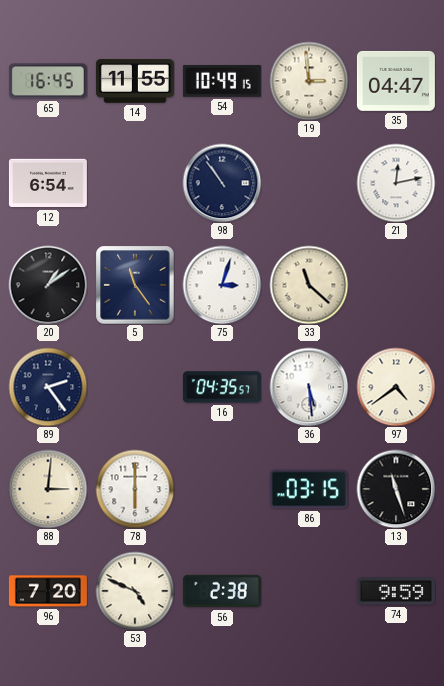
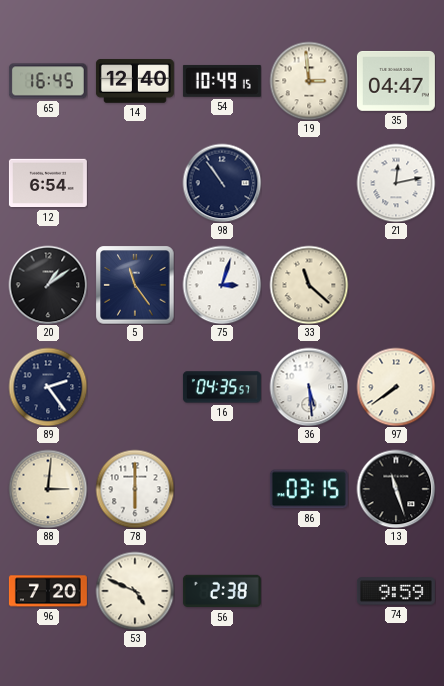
14: 11:55 -> 12:40
97: 4:39 -> 7:39
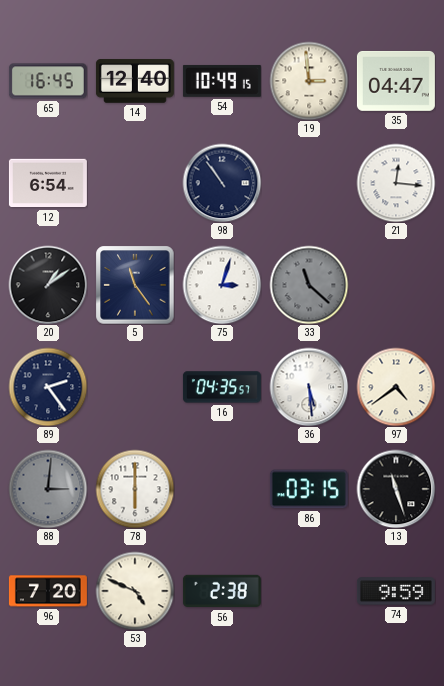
21: 12:13 -> 12:16
33 dial: cream -> grey
97: 7:39 -> 4:39
88 dial: cream -> grey
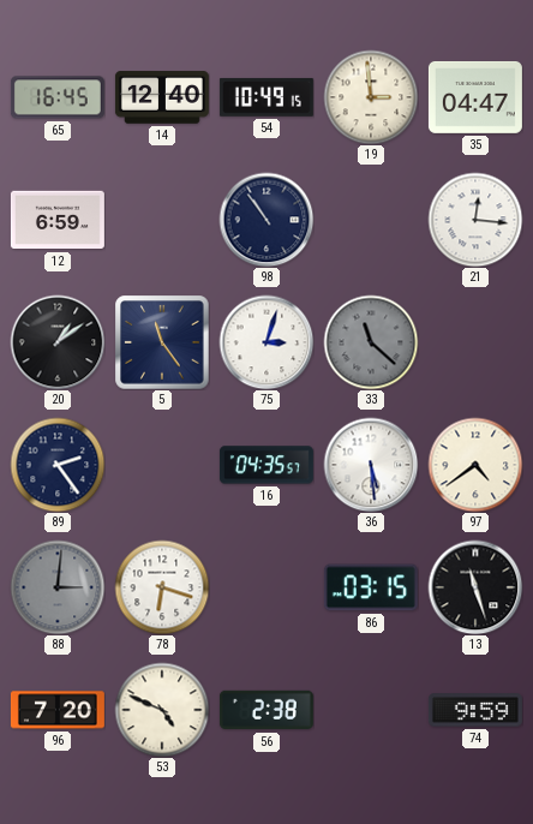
12: 6:54 -> 6:59
78: 6:00 -> 6:18
